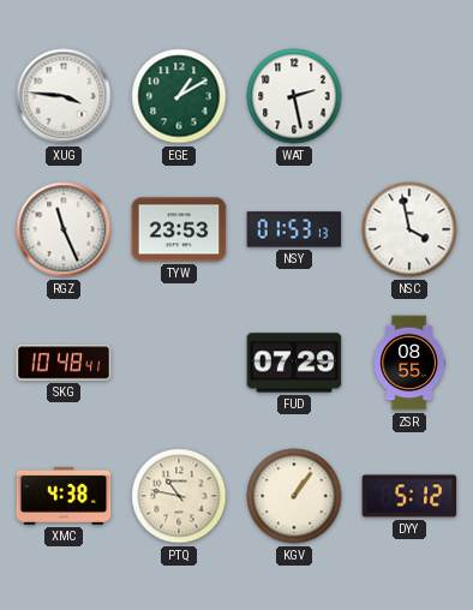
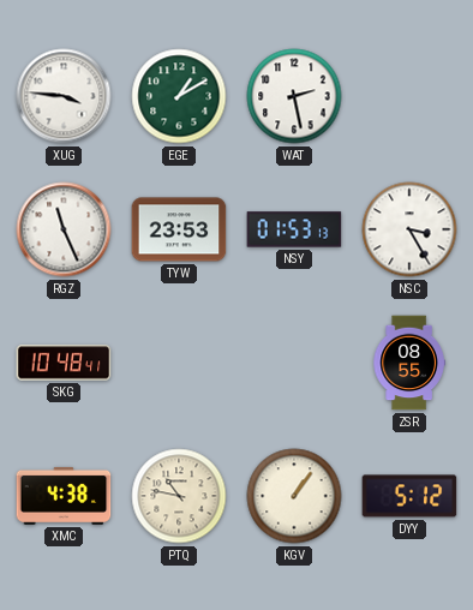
NSC: 3:58 -> 3:25
FUD: 07:29 -> none
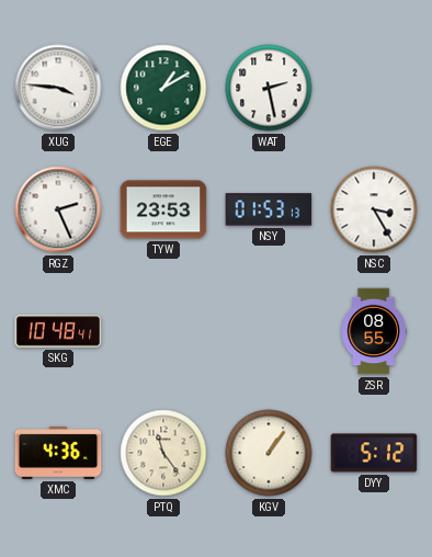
RGZ: 11:26 -> 2:26
XMC: 4:38 -> 4:36
PTQ: 10:47 -> 11:24
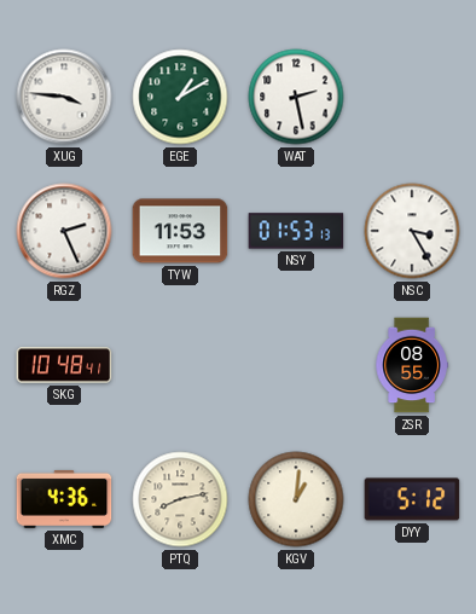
TYW: 23:53 -> 11:53
PTQ: 11:24 -> 8:13
KGV: 1:06 -> 1:01
